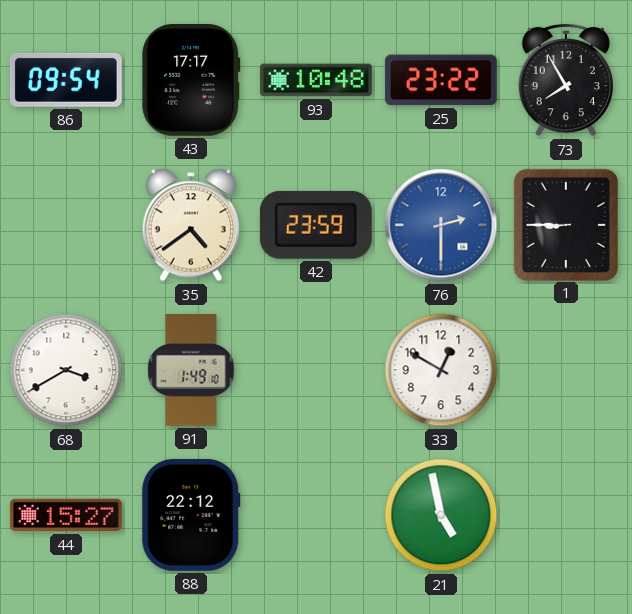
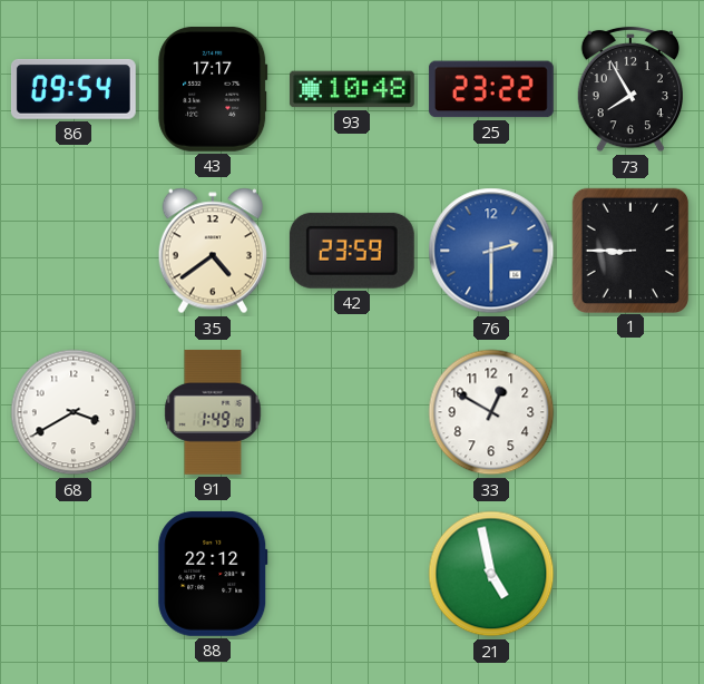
44: 15:27 -> none
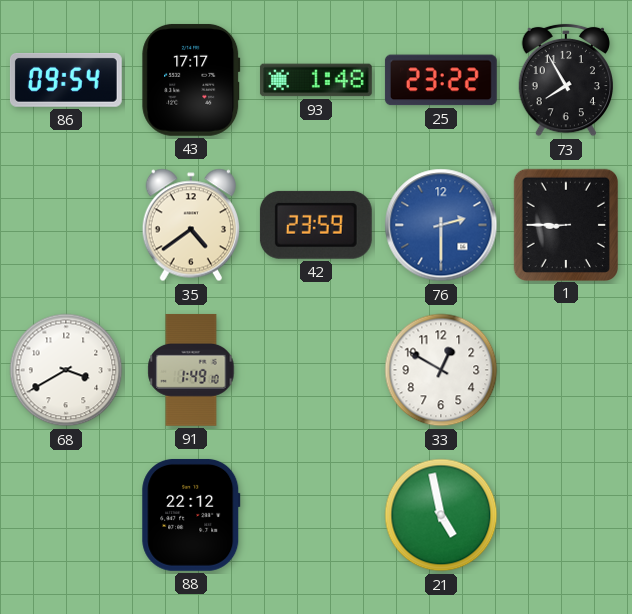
93: 10:48 -> 1:48
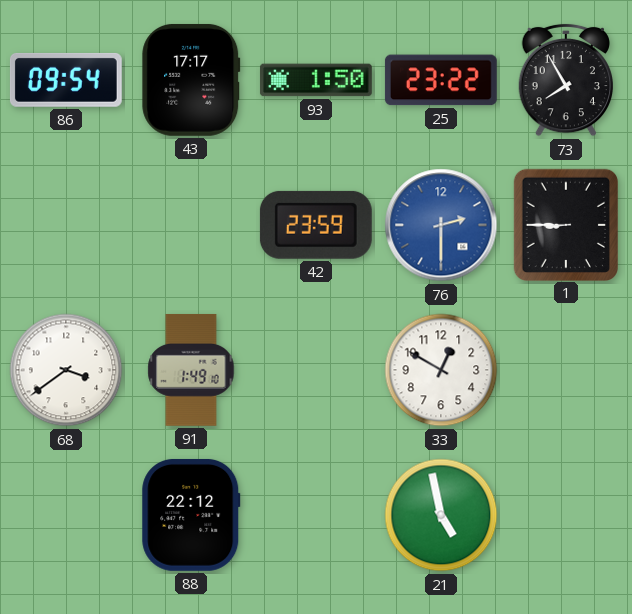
93: 1:48 -> 1:50
35: 4:39 -> none
68: 3:40 -> 3:39
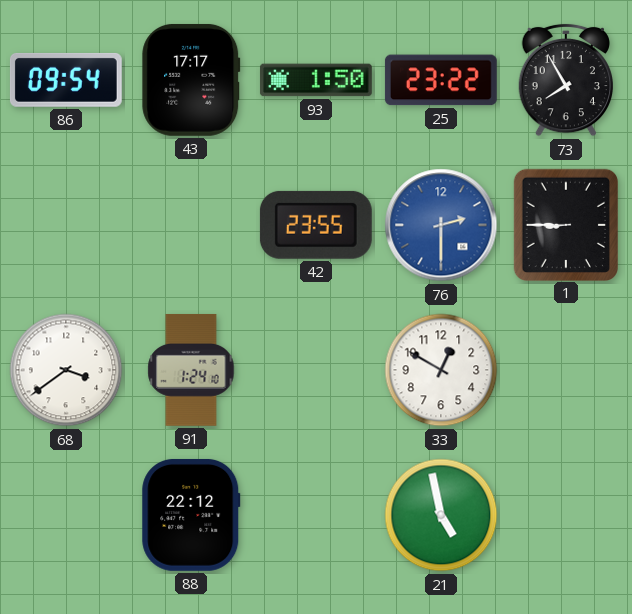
42: 23:59 -> 23:55
91: 1:49 -> 1:24
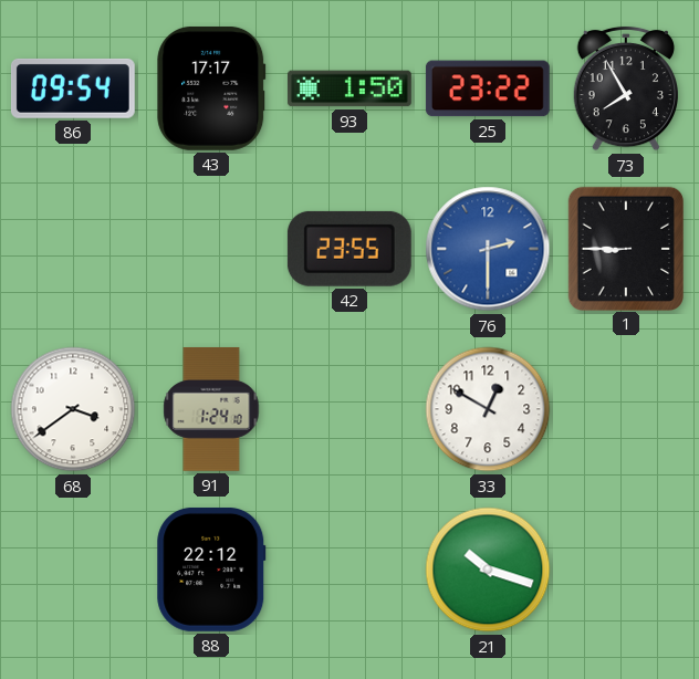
21: 4:58 -> 10:18
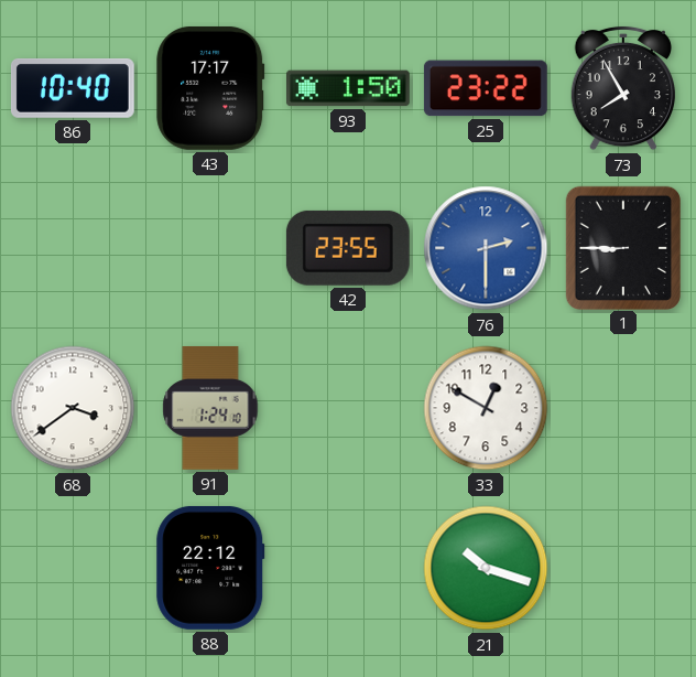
86: 09:54 -> 10:40
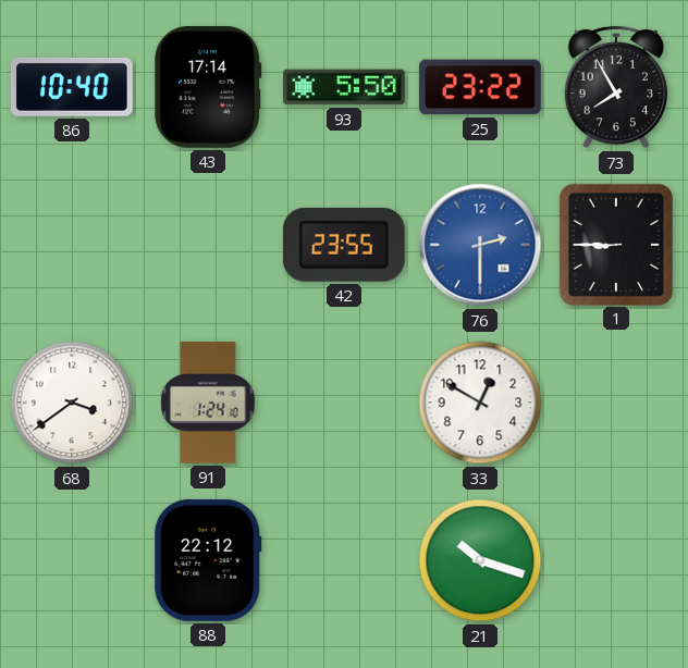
43: 17:17 -> 17:14
93: 1:50 -> 5:50
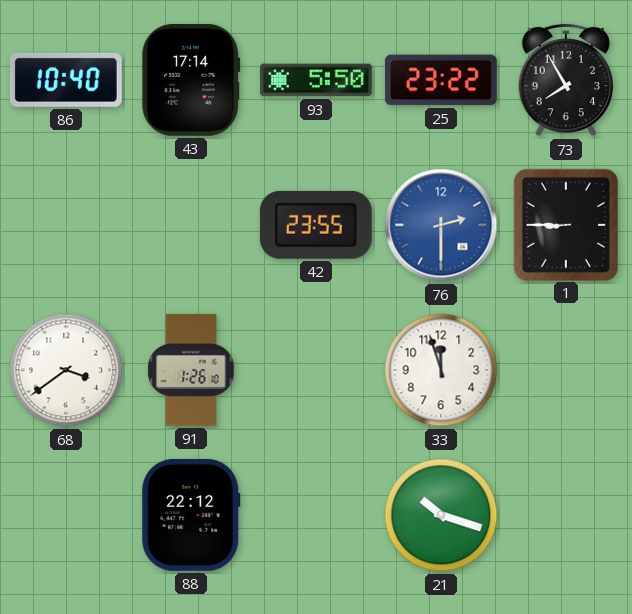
91: 1:24 -> 1:26
33: 12:50 -> 11:57
